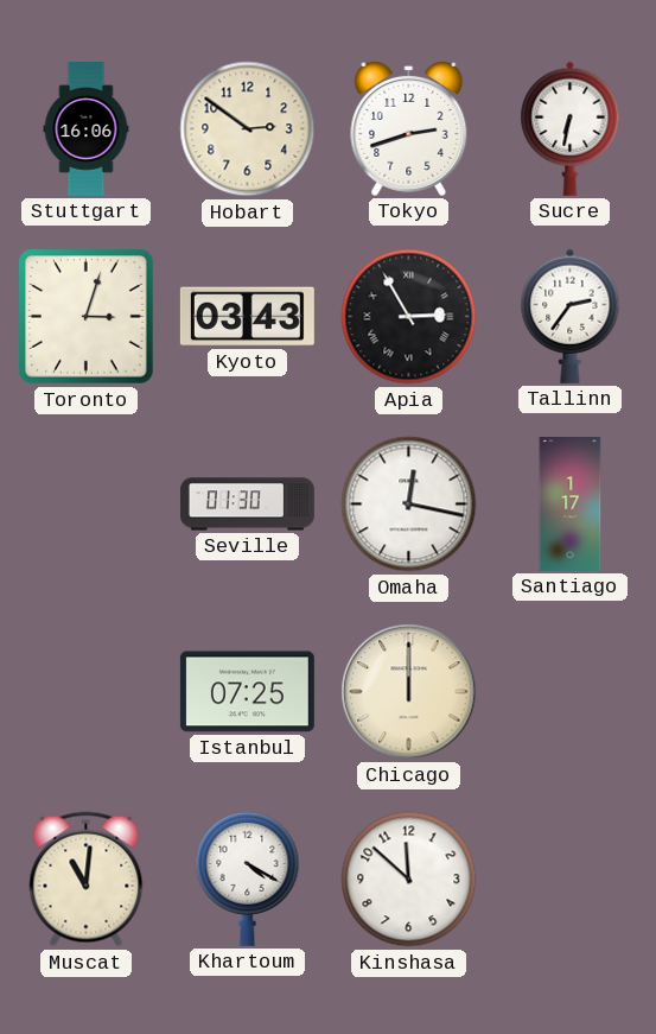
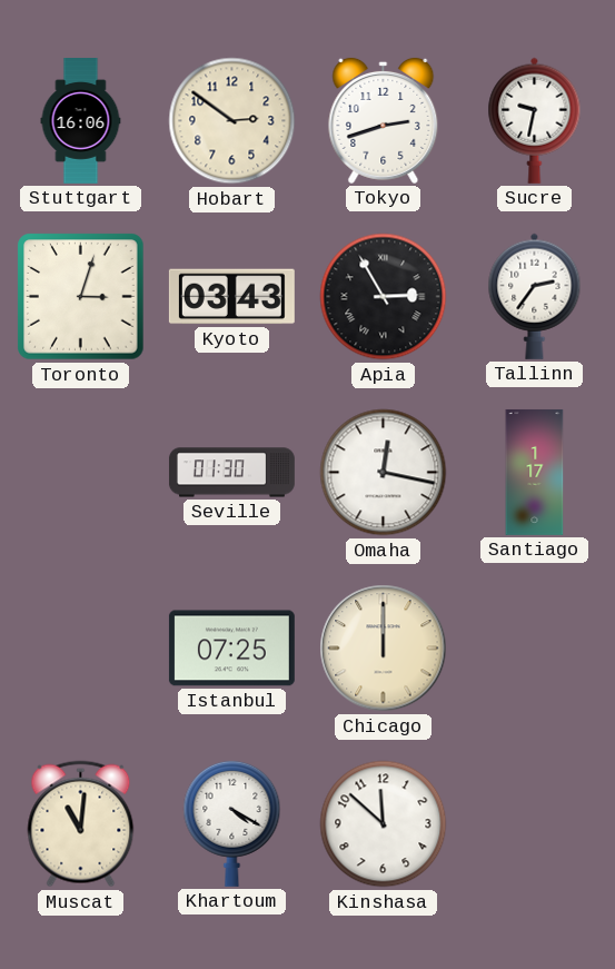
Sucre: 6:32 -> 9:32
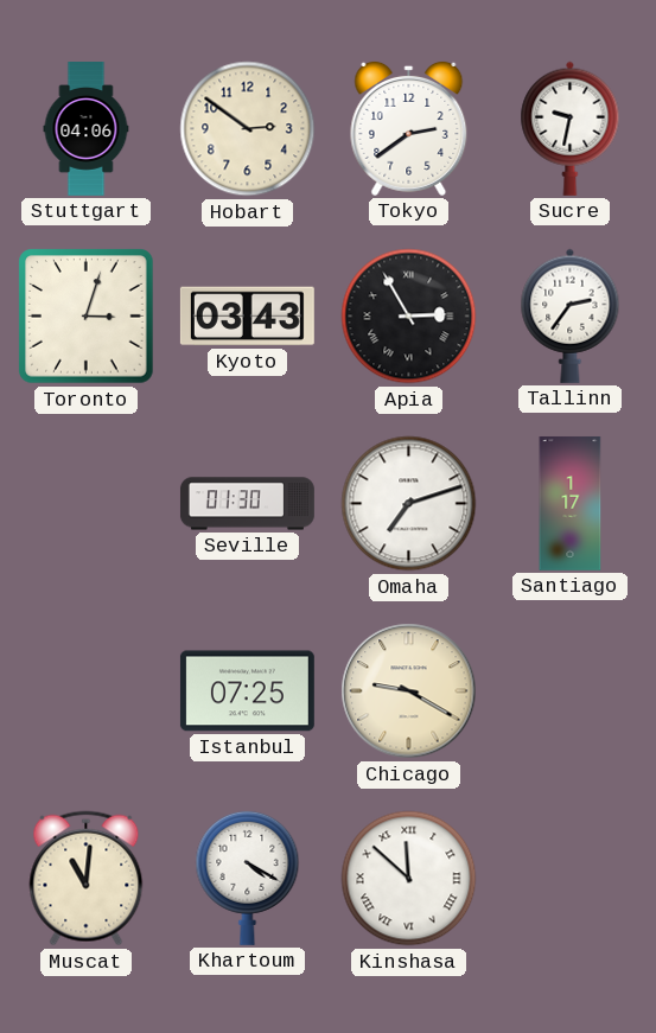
Stuttgart: 16:06 -> 04:06
Tokyo: 2:42 -> 2:39
Omaha: 12:17 -> 7:12
Chicago: 12:00 -> 9:20
Kinshasa numerals: Arabic -> Roman
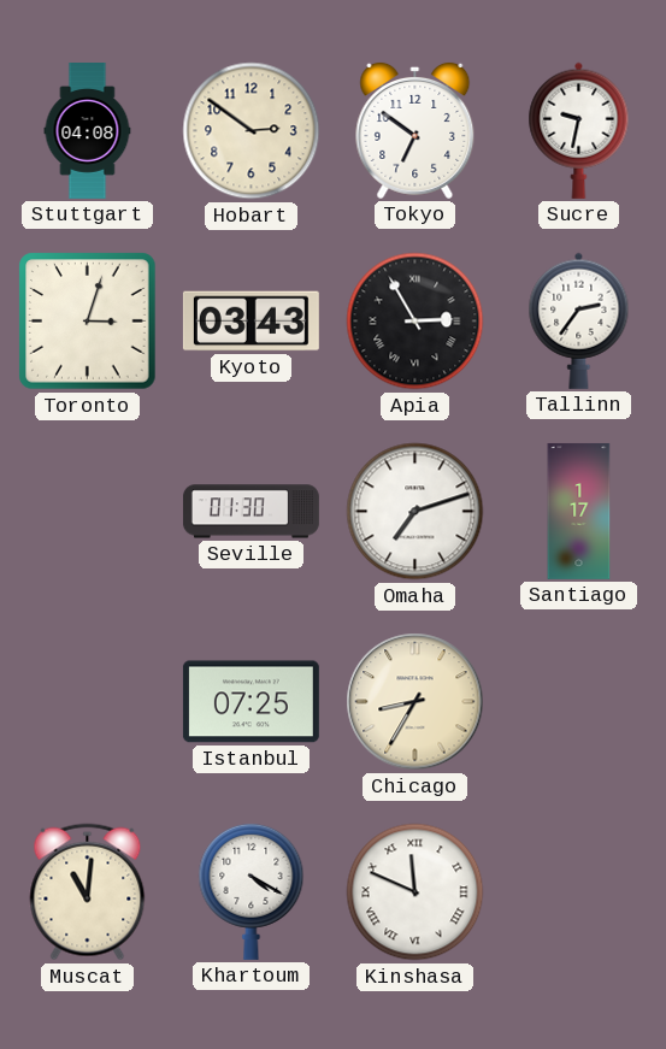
Stuttgart: 04:06 -> 04:08
Tokyo: 2:39 -> 6:51
Chicago: 9:20 -> 8:35
Kinshasa: 11:52 -> 11:49
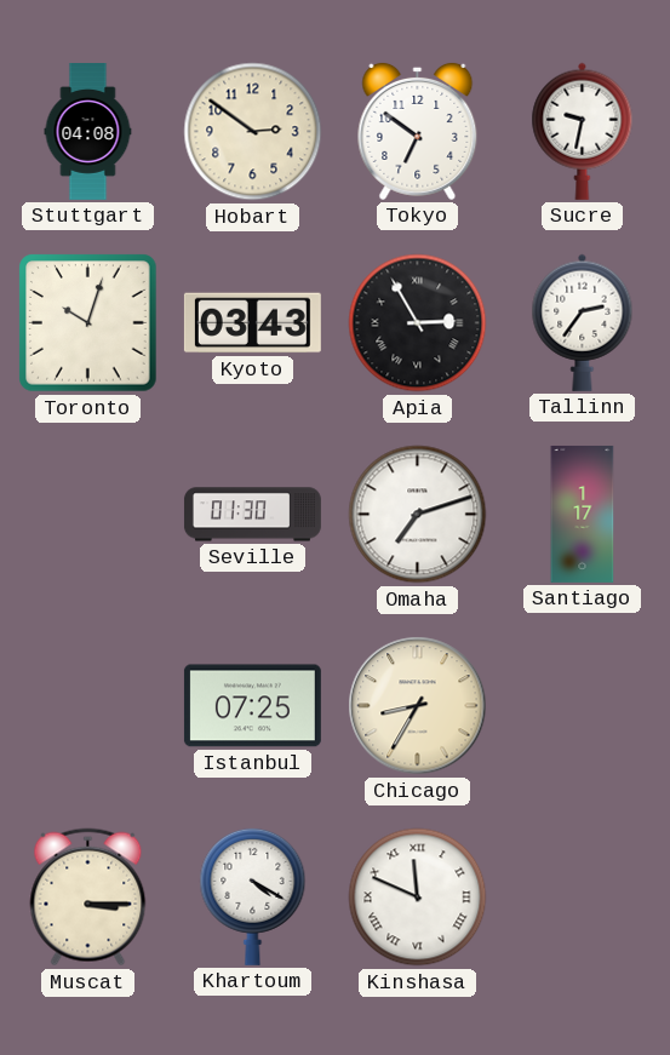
Toronto: 3:03 -> 10:03
Muscat: 11:01 -> 3:15
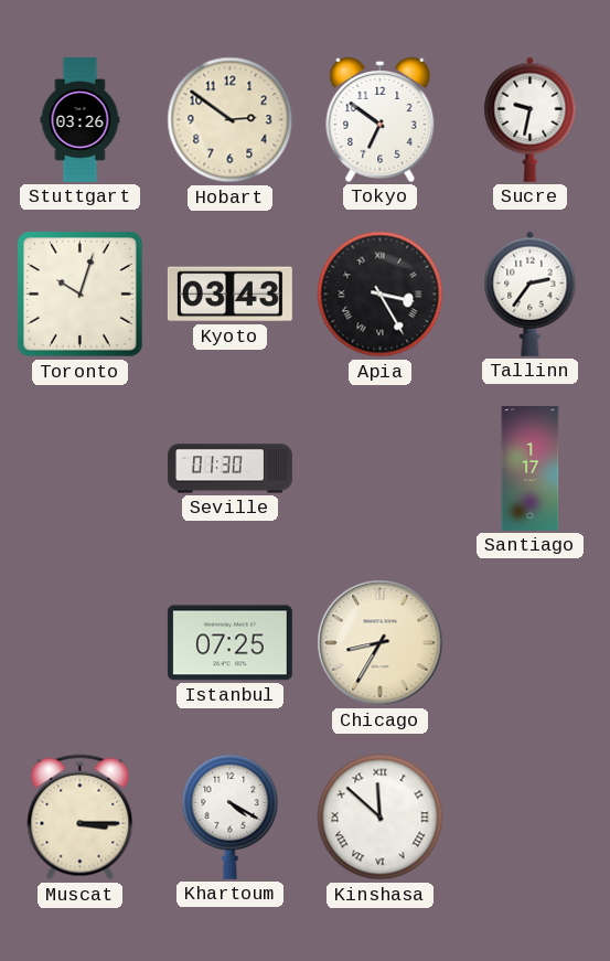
Stuttgart: 04:08 -> 03:26
Apia: 2:55 -> 3:25
Omaha: 7:12 -> none
Kinshasa: 11:49 -> 11:52
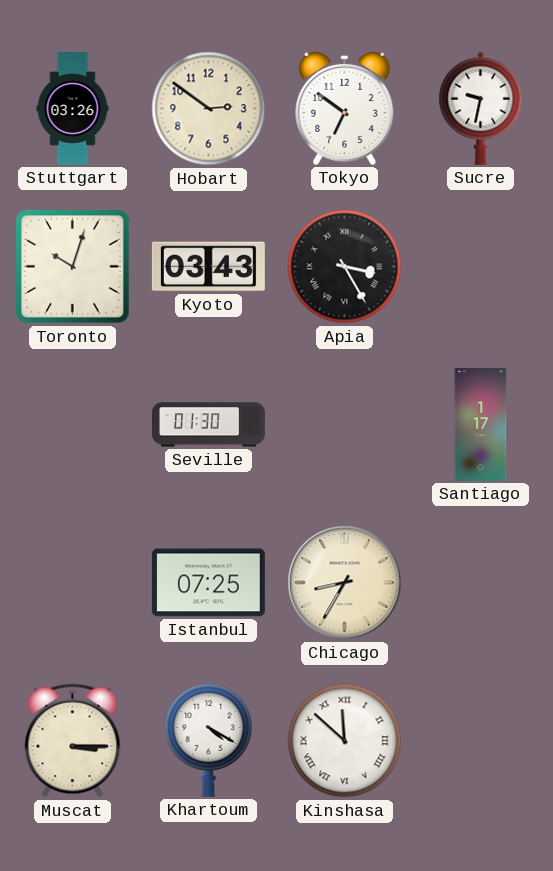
Tallinn: 2:36 -> none
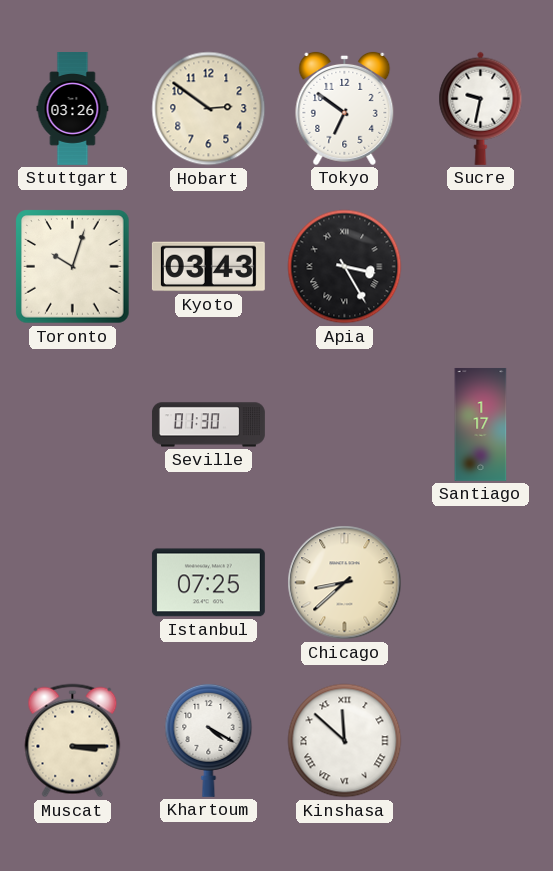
Chicago: 8:35 -> 8:38
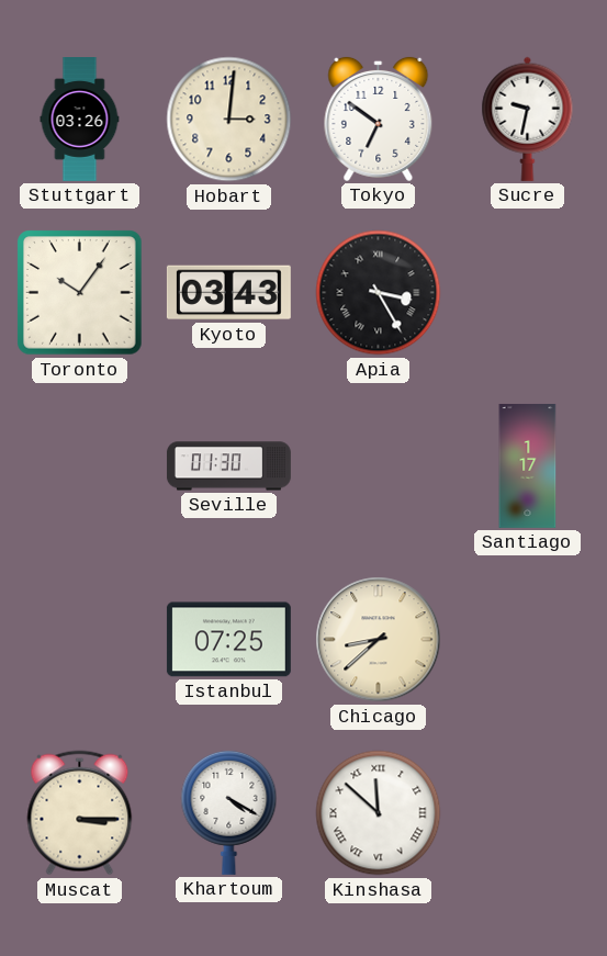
Hobart: 2:51 -> 3:01
Toronto: 10:03 -> 10:06
